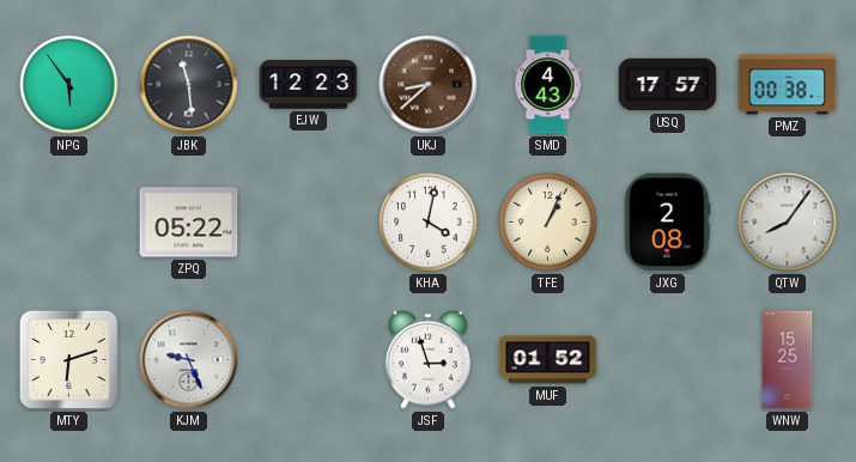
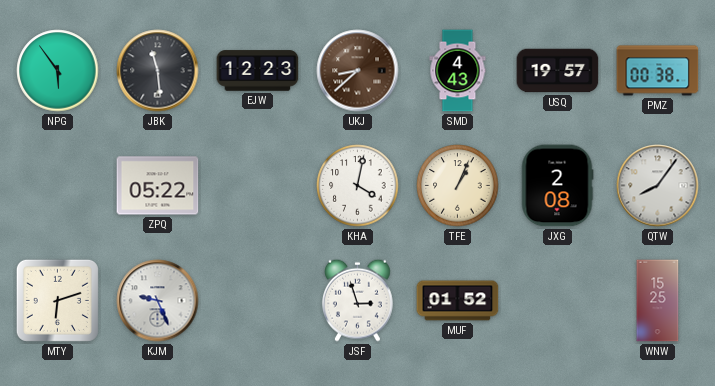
USQ: 17:57 -> 19:57
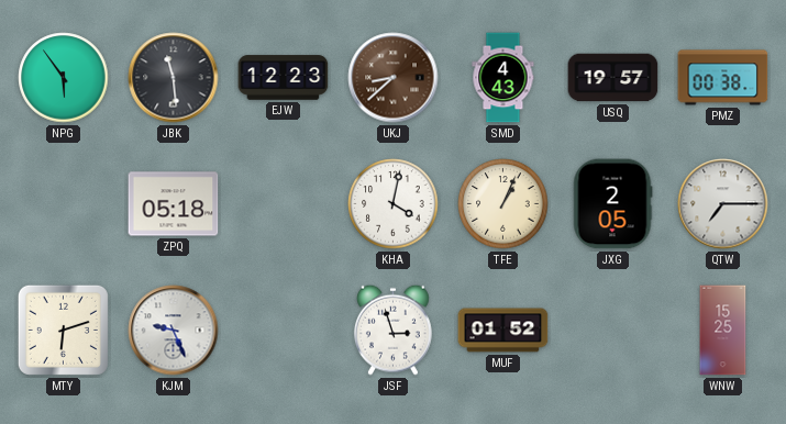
ZPQ: 05:22 -> 05:18
JXG: 2:08 -> 2:05
QTW: 8:06 -> 7:15
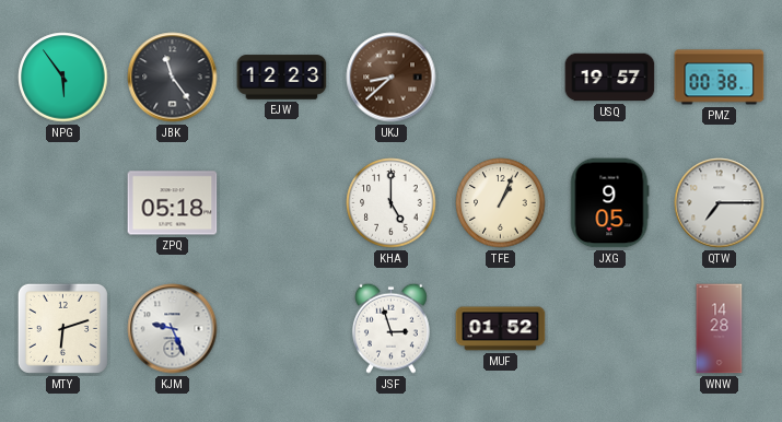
JBK: 11:29 -> 11:24
SMD: 4:43 -> none
KHA: 4:02 -> 5:00
JXG: 2:05 -> 9:05
WNW: 15:25 -> 14:28
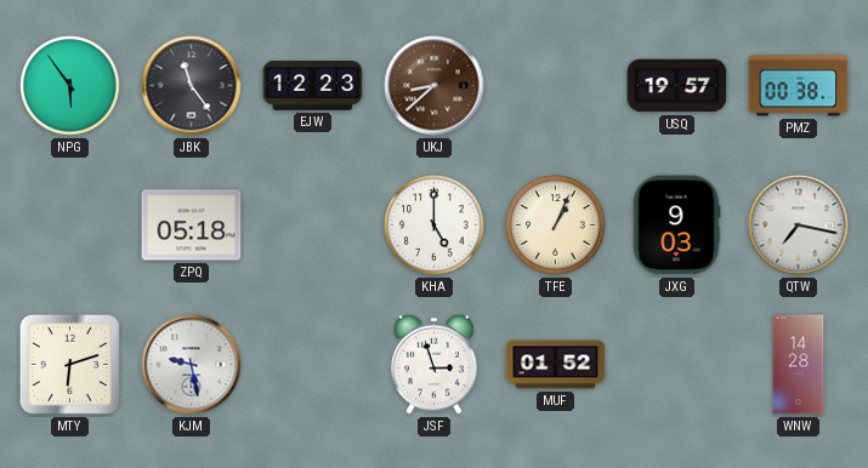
JXG: 9:05 -> 9:03
QTW: 7:15 -> 7:17
KJM: 9:26 -> 9:28
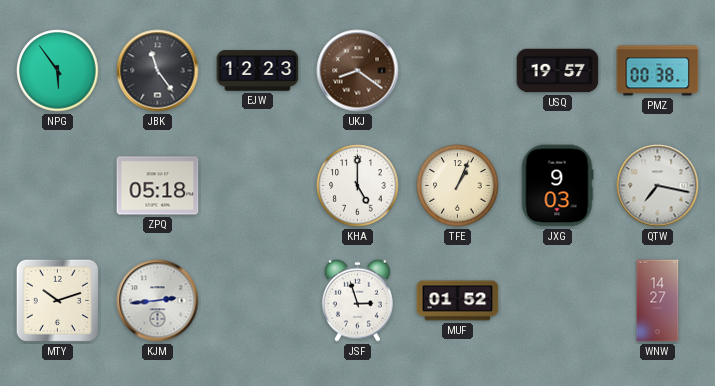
UKJ: 8:38 -> 8:21
MTY: 6:12 -> 10:12
KJM: 9:28 -> 2:44
WNW: 14:28 -> 14:27
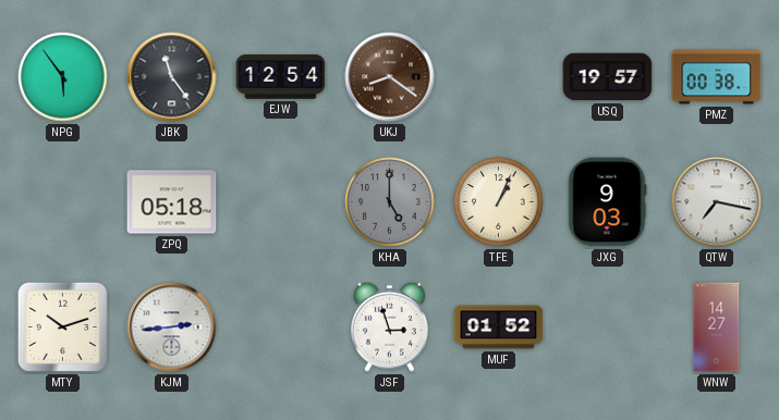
EJW: 12:23 -> 12:54
KHA dial: white -> grey
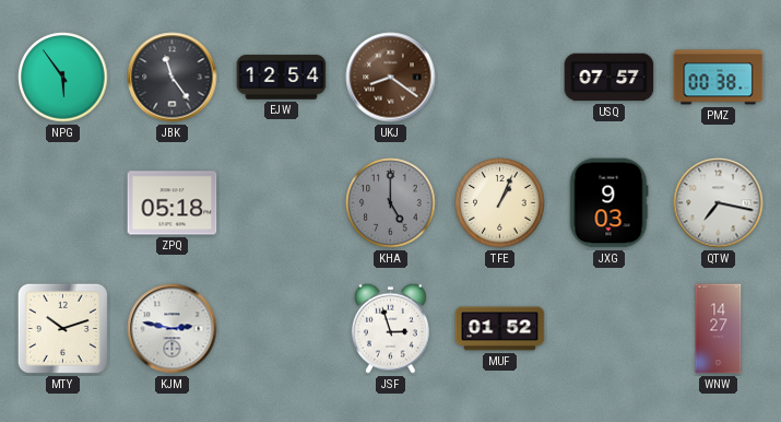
USQ: 19:57 -> 07:57
KJM: 2:44 -> 2:47
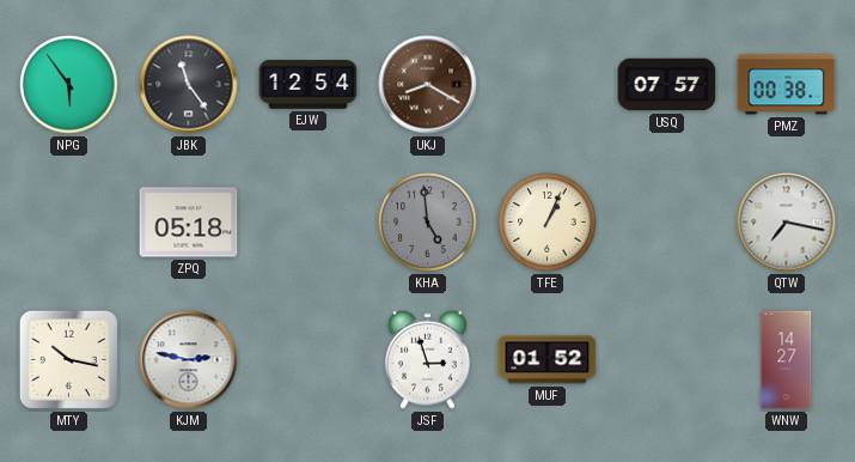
UKJ: 8:21 -> 8:20
KHA: 5:00 -> 4:59
JXG: 9:03 -> none
MTY: 10:12 -> 10:17
